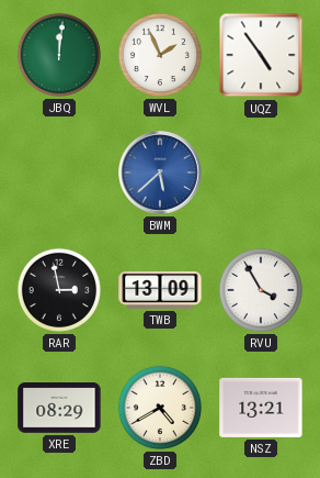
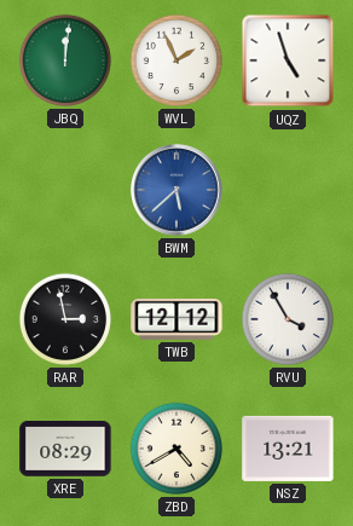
UQZ: 4:54 -> 4:57
TWB: 13:09 -> 12:12
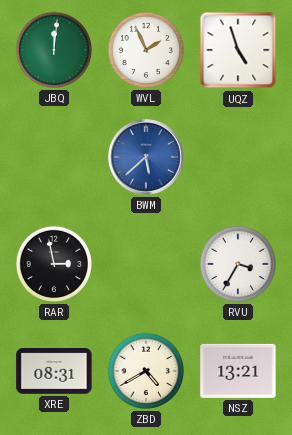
TWB: 12:12 -> none
RVU: 3:55 -> 3:35
XRE: 08:29 -> 08:31
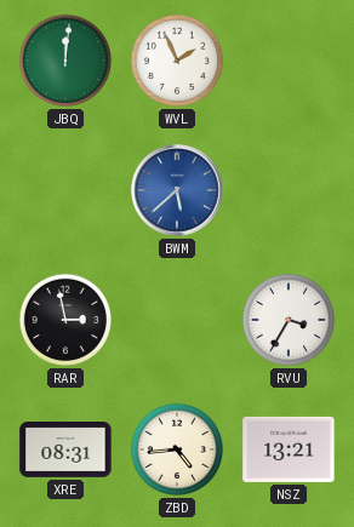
UQZ: 4:57 -> none
ZBD: 4:40 -> 4:44
